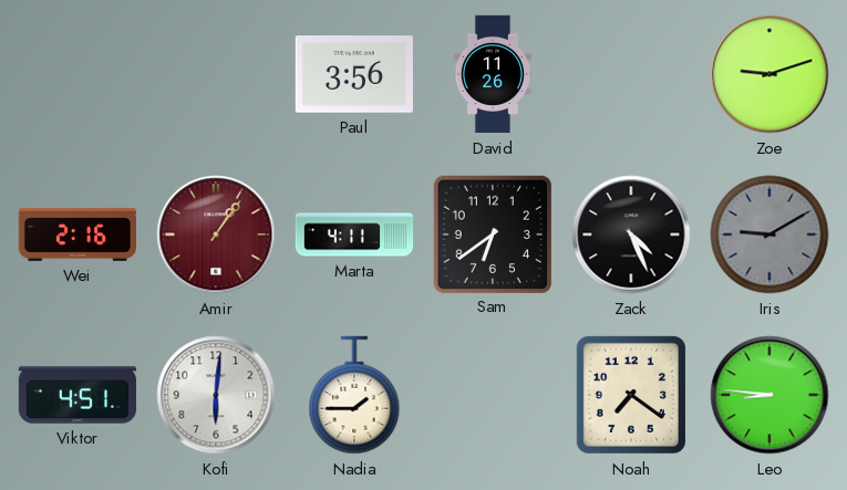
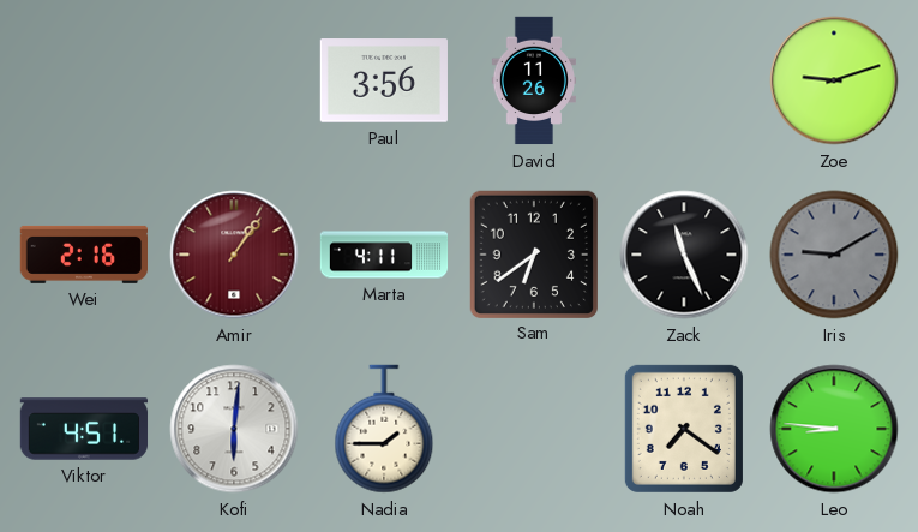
Zack: 4:26 -> 11:26
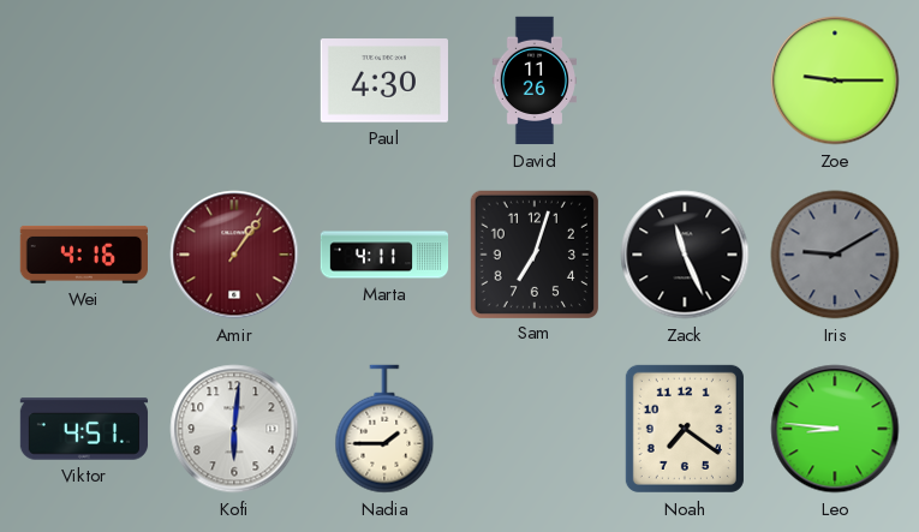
Paul: 3:56 -> 4:30
Zoe: 9:12 -> 9:15
Wei: 2:16 -> 4:16
Sam: 6:39 -> 7:03
